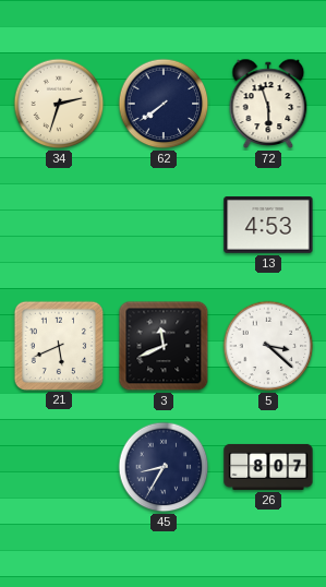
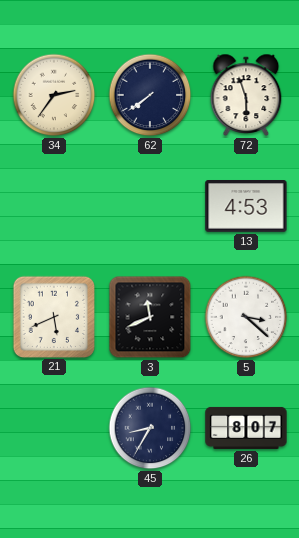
34: 2:33 -> 2:36
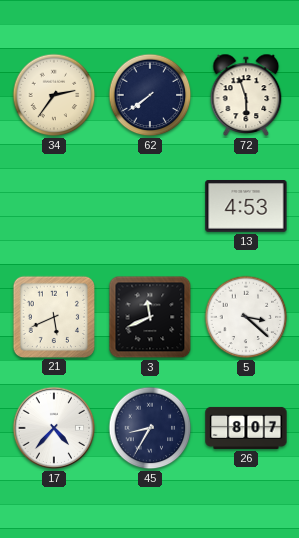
17: none -> 4:37
